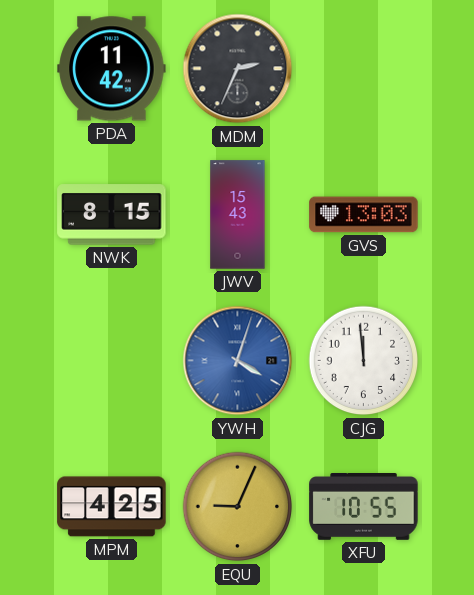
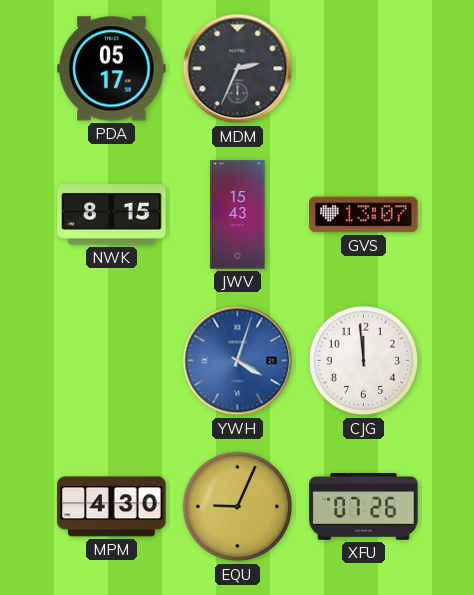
PDA: 11:42 -> 05:17
GVS: 13:03 -> 13:07
MPM: 4:25 -> 4:30
XFU: 10:55 -> 07:26
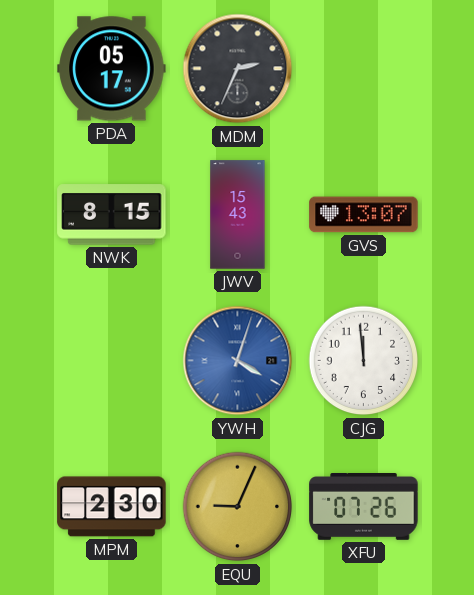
MPM: 4:30 -> 2:30
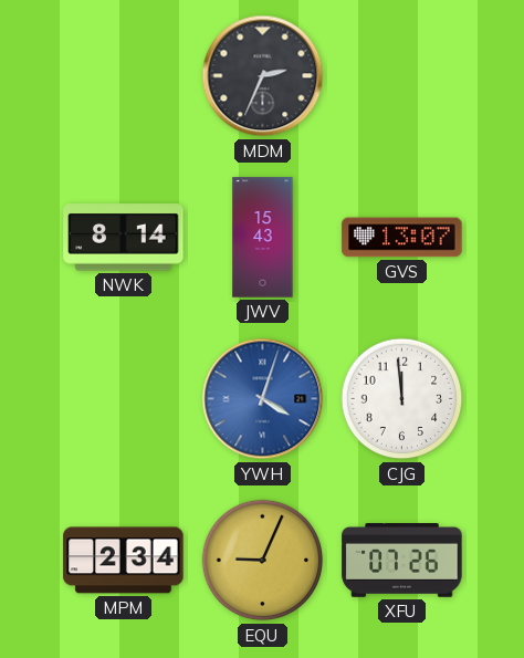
PDA: 05:17 -> none
NWK: 8:15 -> 8:14
MPM: 2:30 -> 2:34
